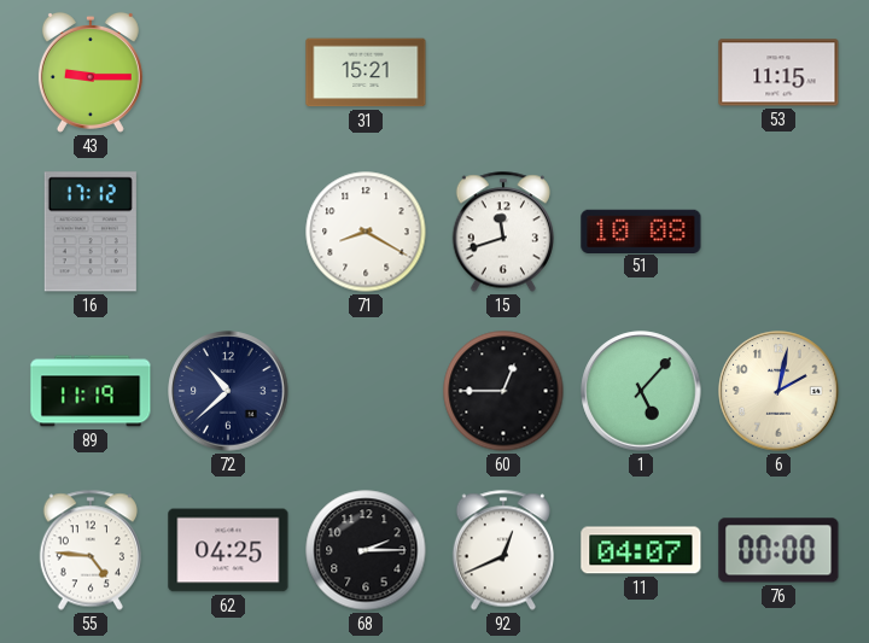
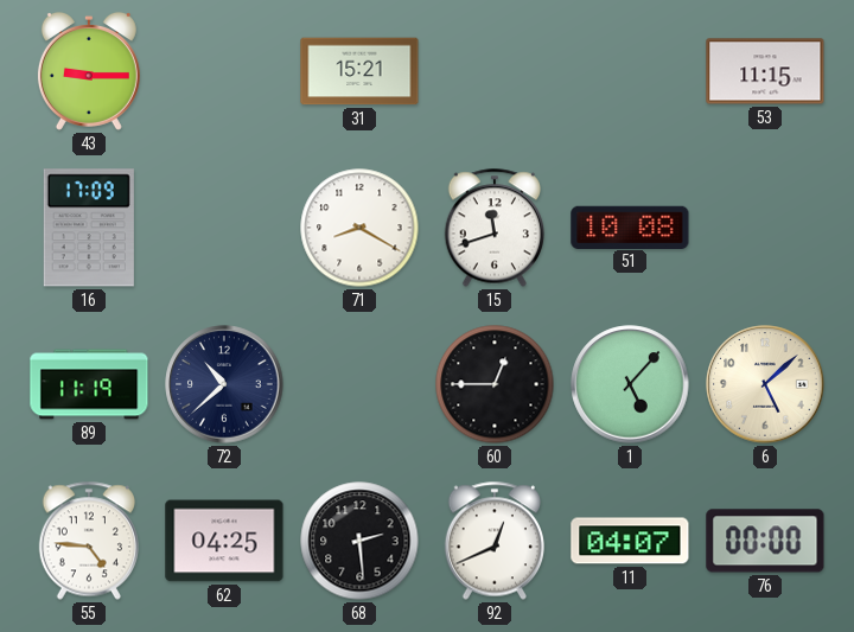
16: 17:12 -> 17:09
6: 2:02 -> 5:08
68: 2:15 -> 2:29
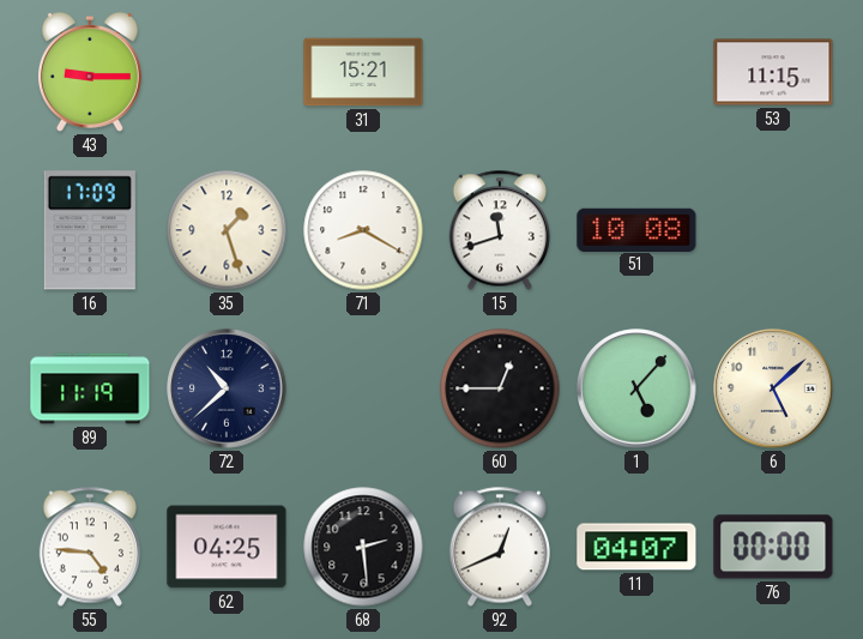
35: none -> 1:27
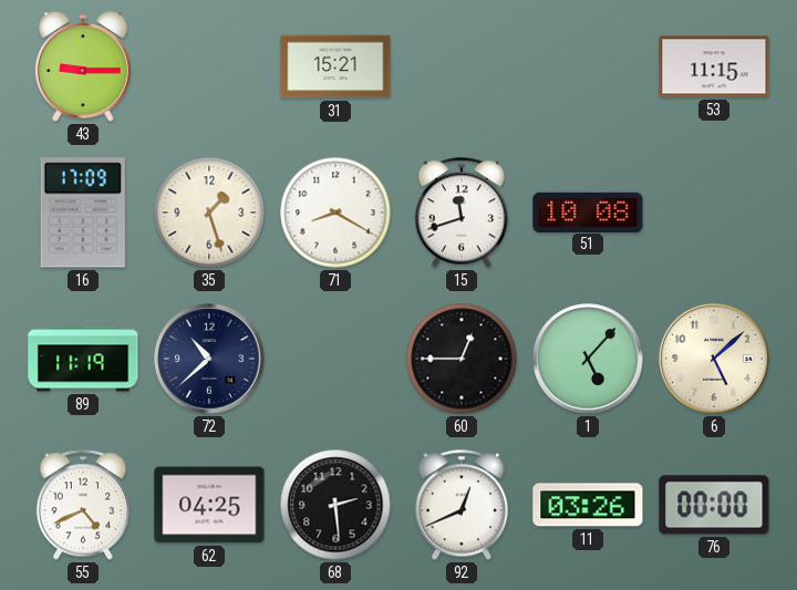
55: 4:46 -> 4:41
11: 04:07 -> 03:26
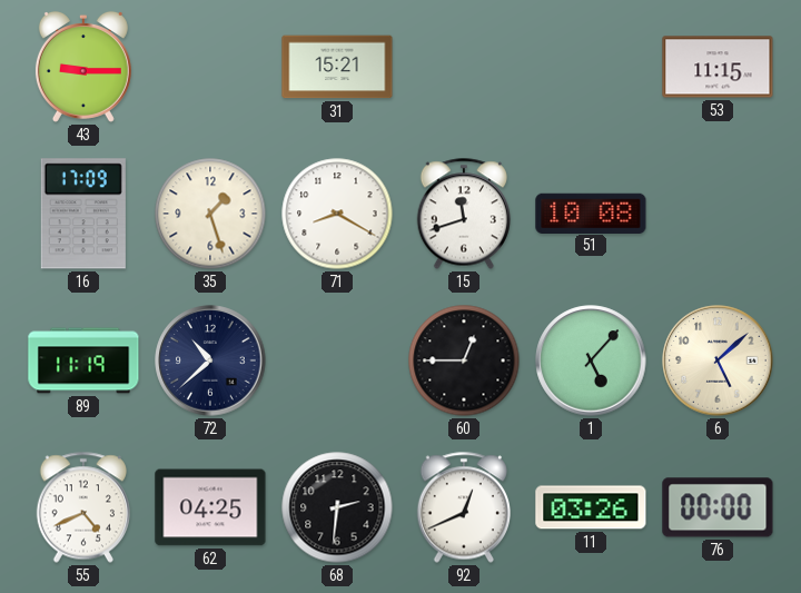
68: 2:29 -> 2:31
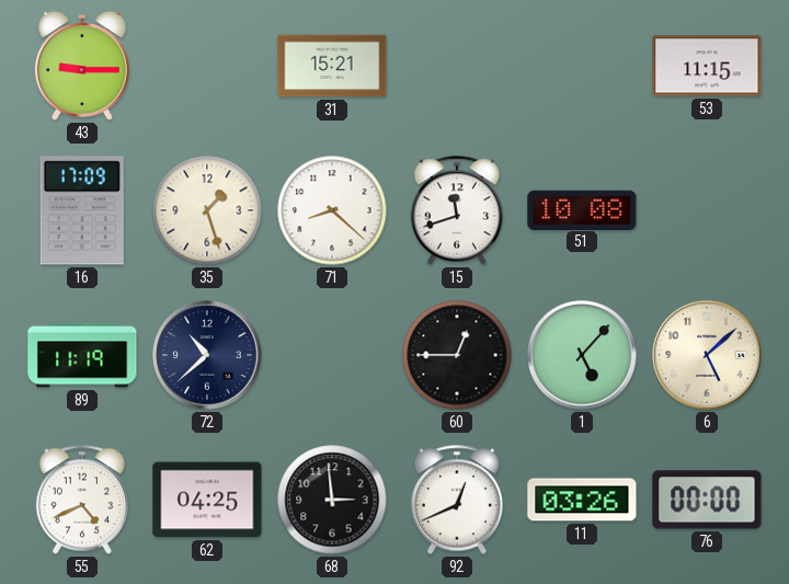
71: 8:20 -> 8:22
68: 2:31 -> 2:59
